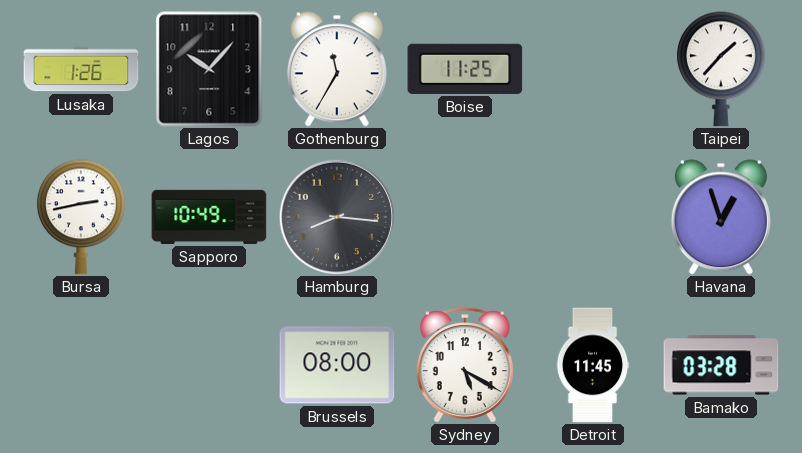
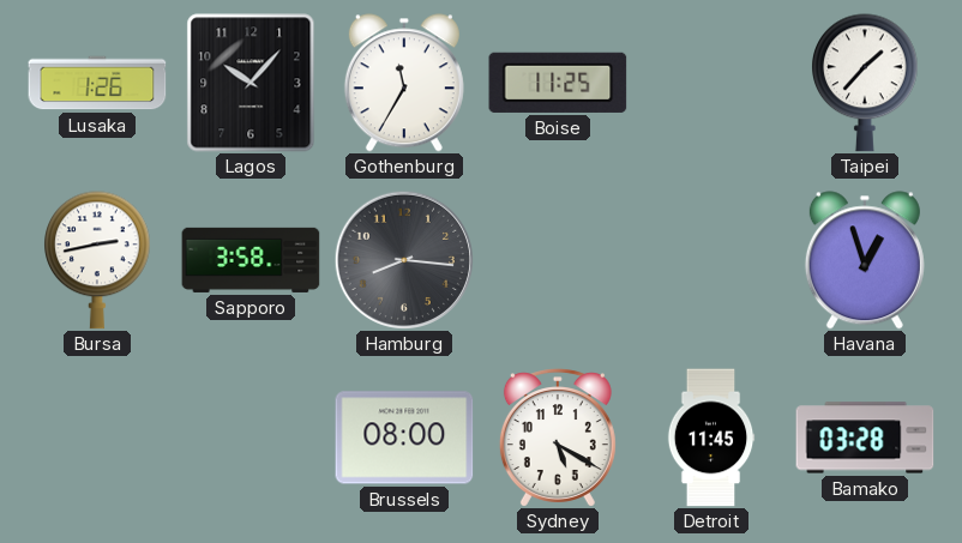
Sapporo: 10:49 -> 3:58
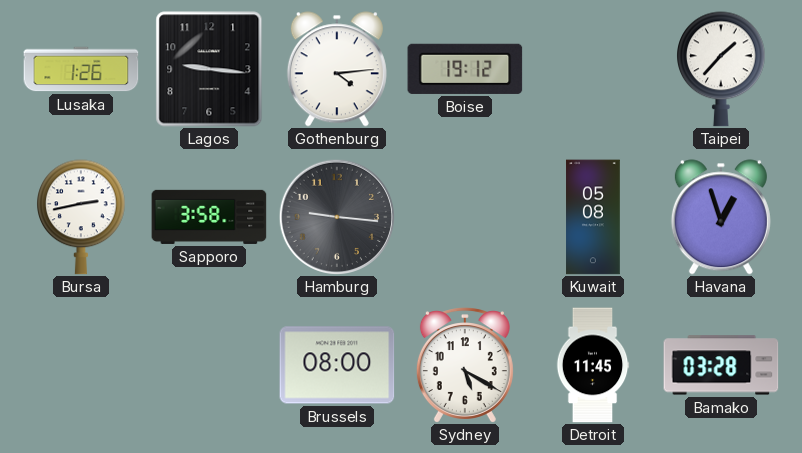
Lagos: 10:07 -> 9:16
Gothenburg: 11:35 -> 4:14
Boise: 11:25 -> 19:12
Hamburg: 8:16 -> 9:16
Kuwait: none -> 05:08
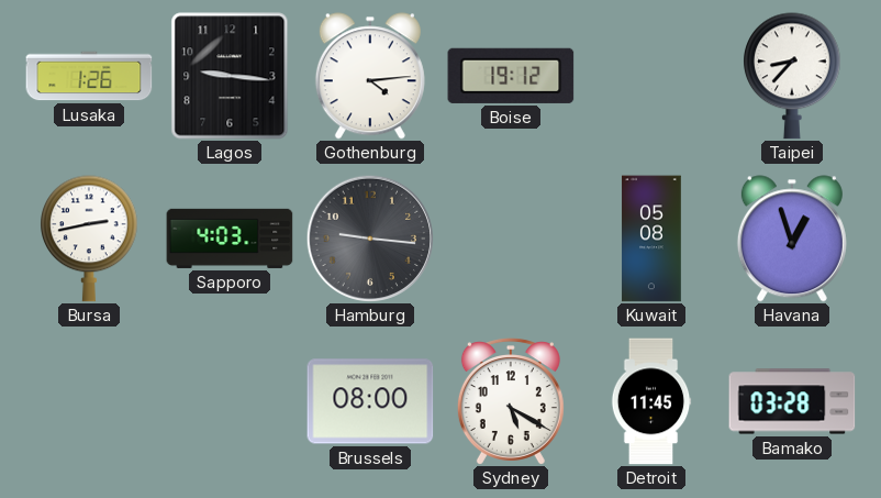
Taipei: 1:37 -> 8:37
Sapporo: 3:58 -> 4:03
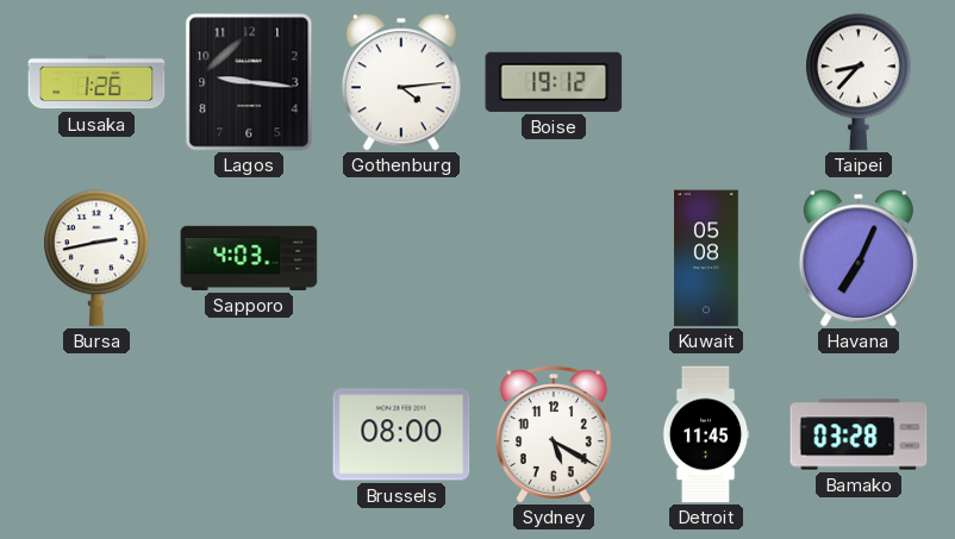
Hamburg: 9:16 -> none
Havana: 12:57 -> 7:04
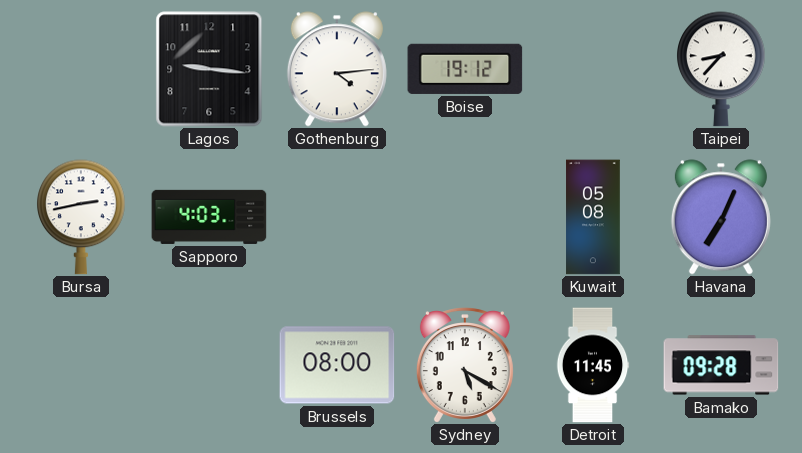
Lusaka: 1:26 -> none
Bamako: 03:28 -> 09:28
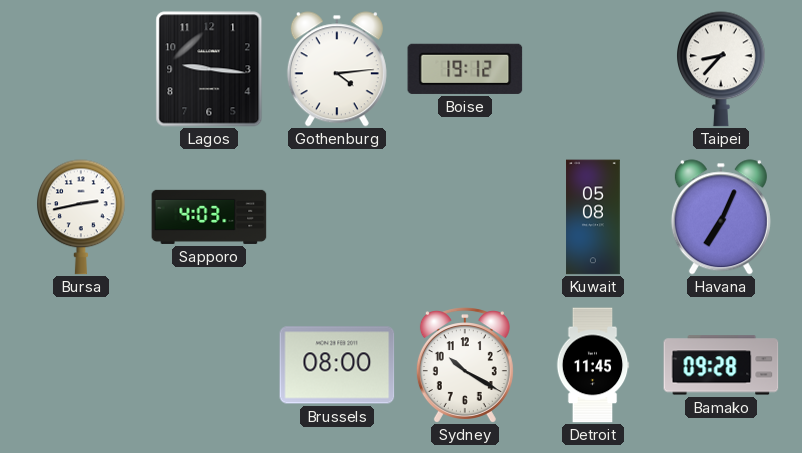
Sydney: 5:20 -> 10:20
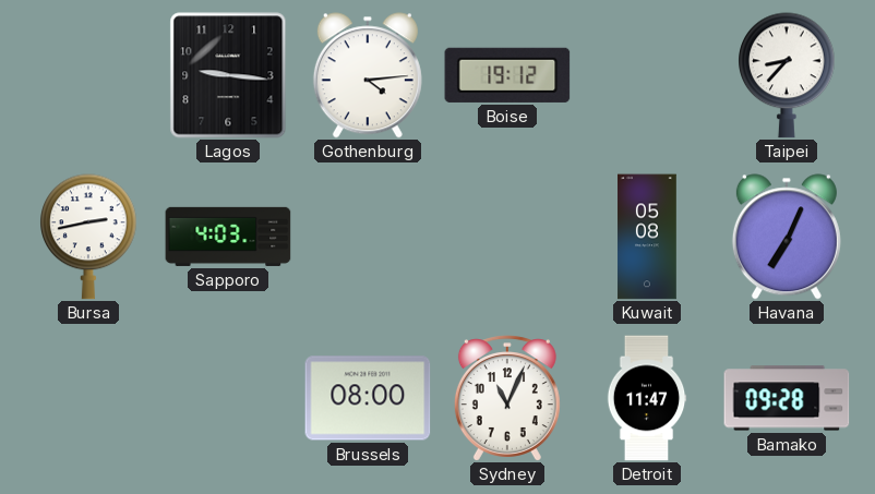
Sydney: 10:20 -> 11:04
Detroit: 11:45 -> 11:47
